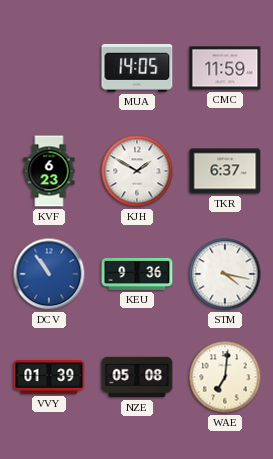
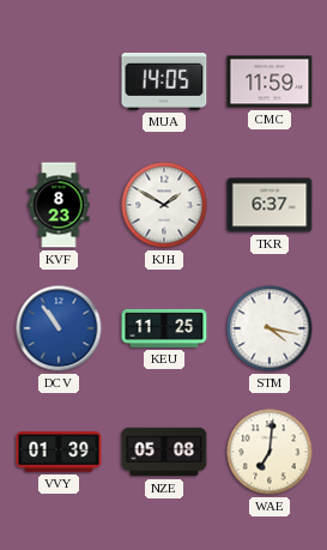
KVF: 6:23 -> 8:23
KEU: 9:36 -> 11:25
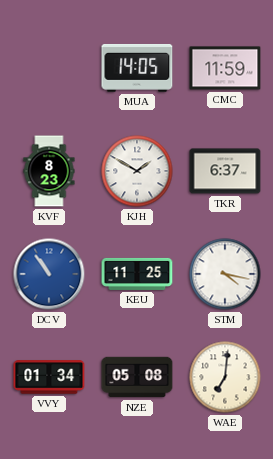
VVY: 01:39 -> 01:34
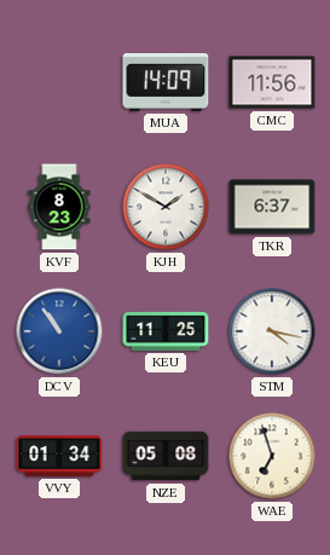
MUA: 14:05 -> 14:09
CMC: 11:59 -> 11:56
WAE: 7:01 -> 6:57
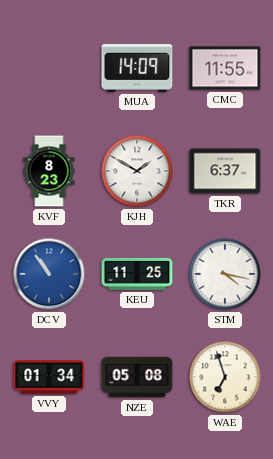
CMC: 11:56 -> 11:55
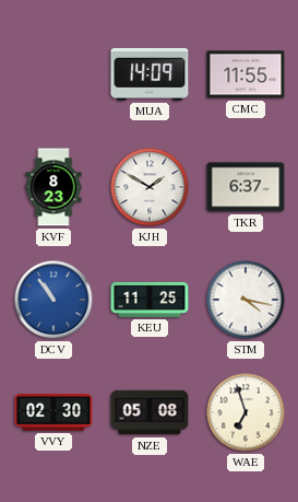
VVY: 01:34 -> 02:30
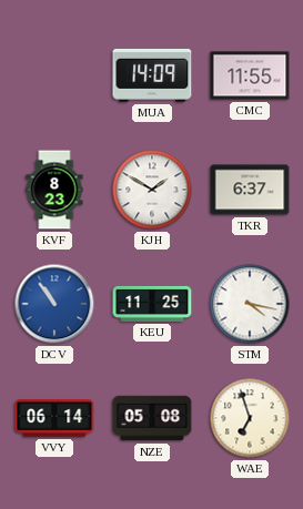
VVY: 02:30 -> 06:14
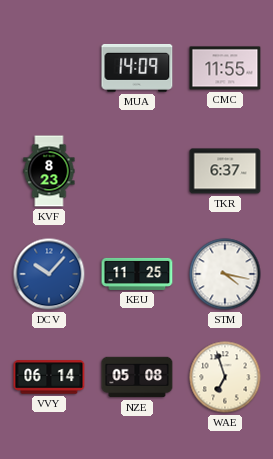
KJH: 1:50 -> none
DCV: 10:54 -> 10:07
